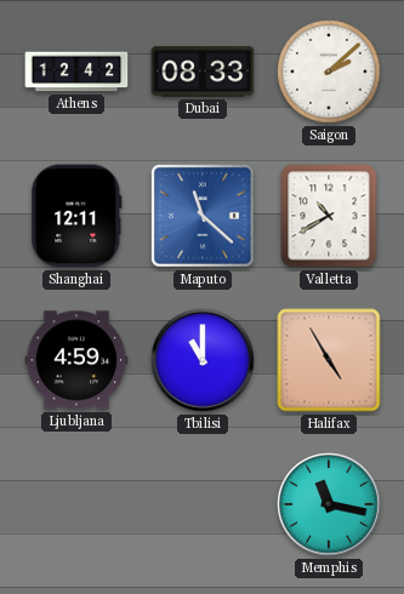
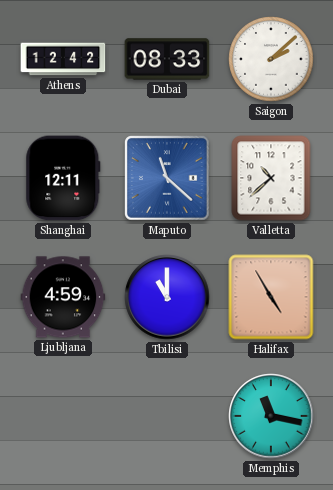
Valletta: 10:40 -> 10:38
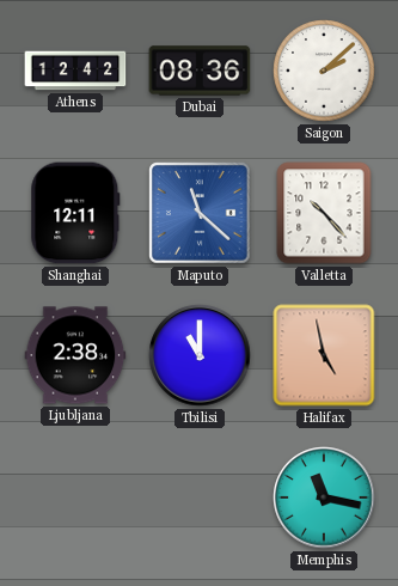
Dubai: 08:33 -> 08:36
Valletta: 10:38 -> 10:23
Ljubljana: 4:59 -> 2:38
Halifax: 4:55 -> 4:58
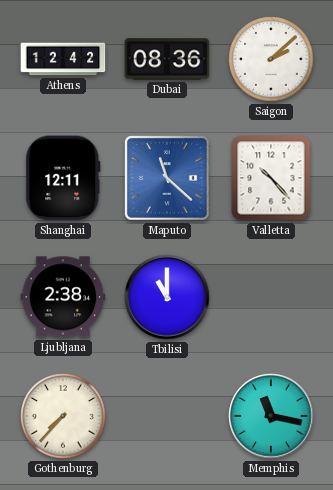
Halifax: 4:58 -> none
Gothenburg: none -> 7:37
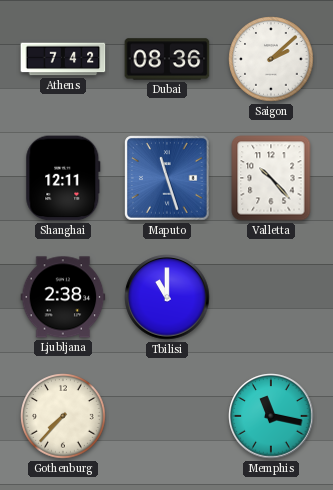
Athens: 12:42 -> 7:42
Maputo: 11:22 -> 11:27
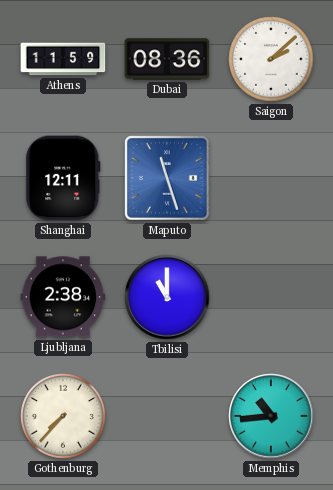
Athens: 7:42 -> 11:59
Valletta: 10:23 -> none
Memphis: 11:17 -> 10:44
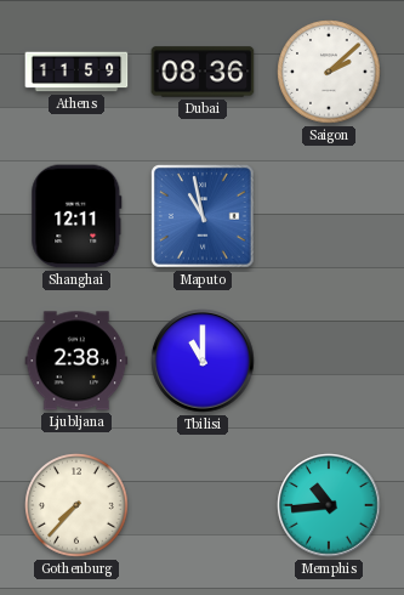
Maputo: 11:27 -> 10:58
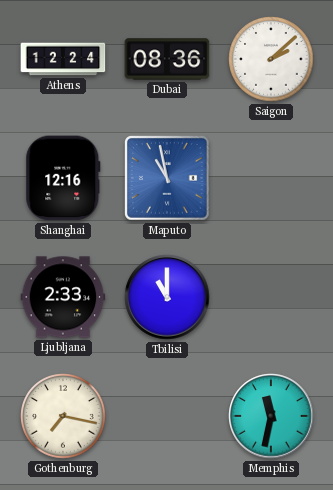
Athens: 11:59 -> 12:24
Shanghai: 12:11 -> 12:16
Ljubljana: 2:38 -> 2:33
Gothenburg: 7:37 -> 7:17
Memphis: 10:44 -> 11:32
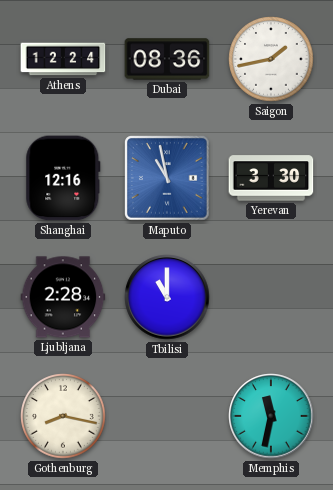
Saigon: 2:08 -> 1:43
Yerevan: none -> 3:30
Ljubljana: 2:33 -> 2:28
Gothenburg: 7:17 -> 8:17
